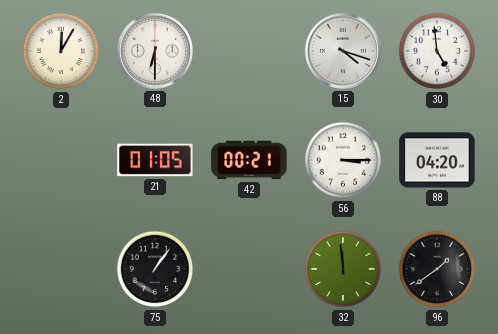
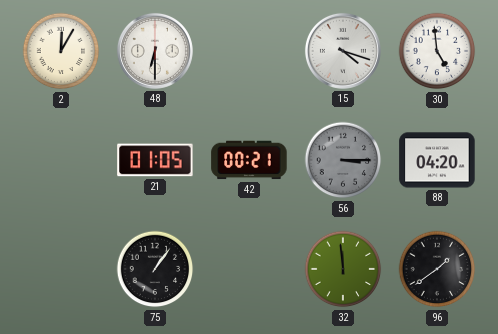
56 dial: white -> grey
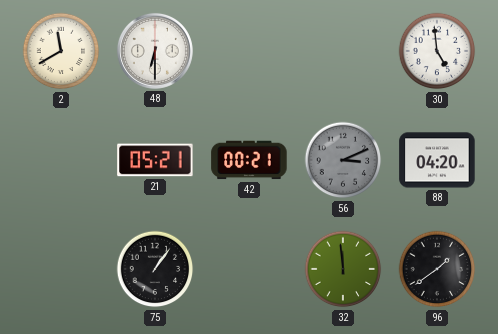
2: 12:05 -> 11:40
15: 4:18 -> none
21: 01:05 -> 05:21
56: 3:15 -> 3:11
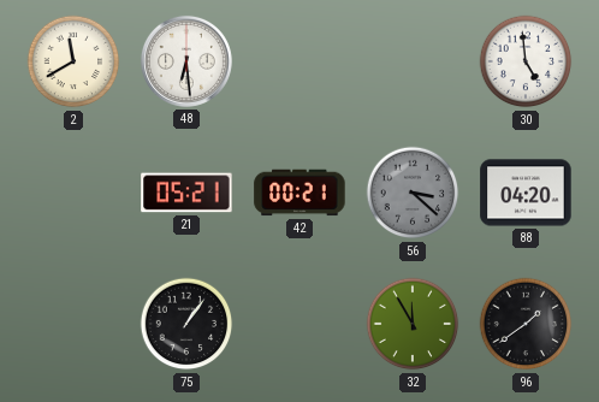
48: 6:30 -> 6:29
56: 3:11 -> 3:22
32: 11:59 -> 11:55
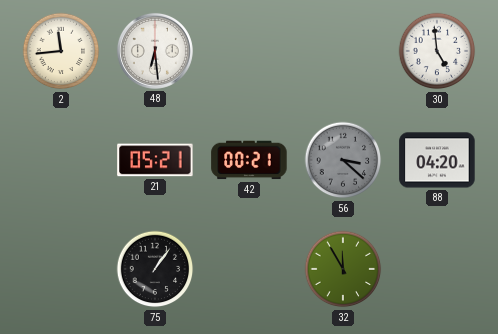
2: 11:40 -> 11:44
96: 1:39 -> none
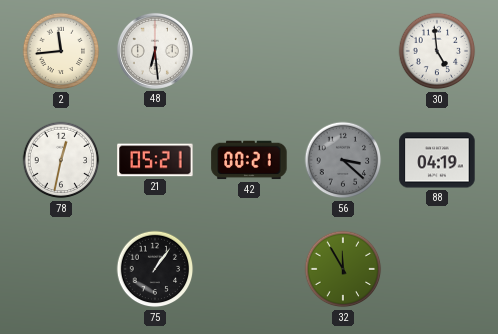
78: none -> 12:32
88: 04:20 -> 04:19
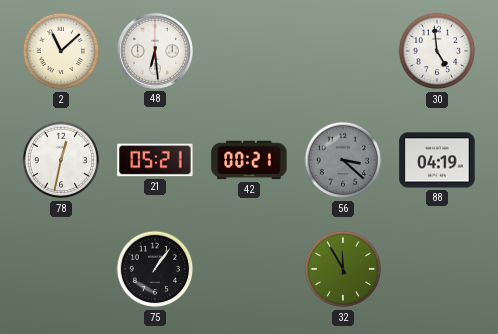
2: 11:44 -> 11:08
